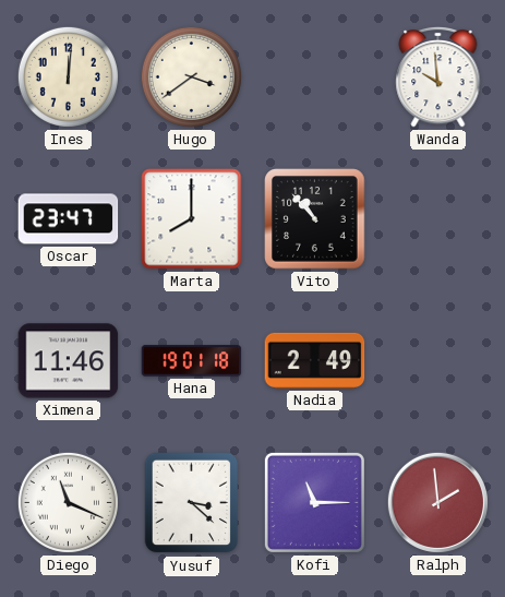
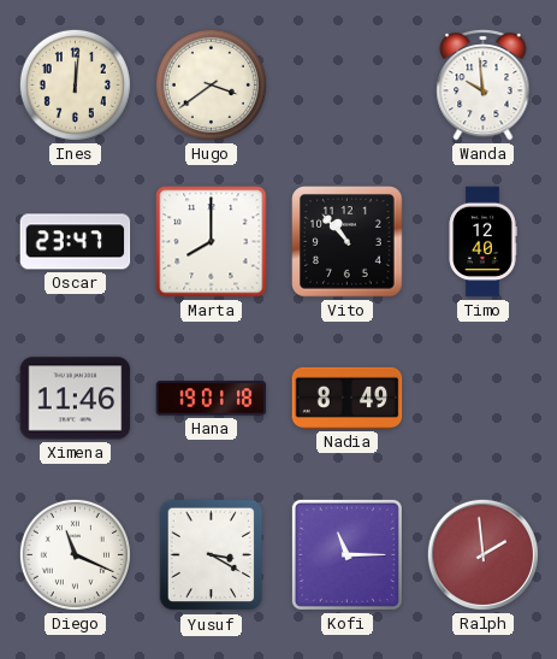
Timo: none -> 12:40
Nadia: 2:49 -> 8:49
Yusuf: 3:22 -> 3:20
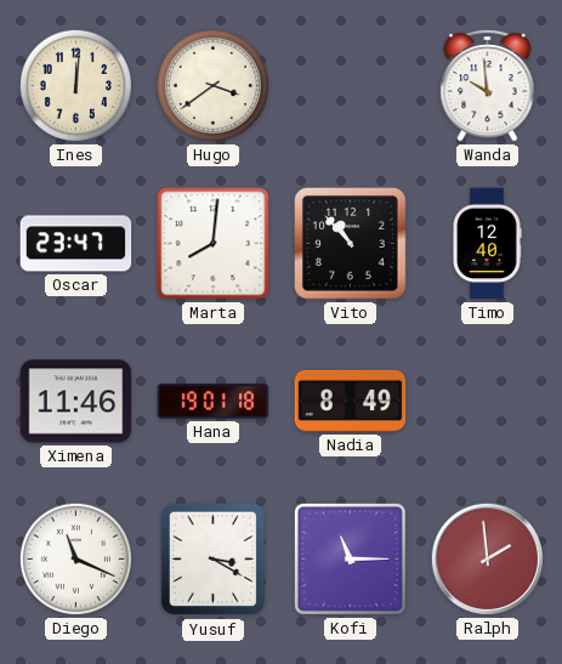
Marta: 8:00 -> 8:01
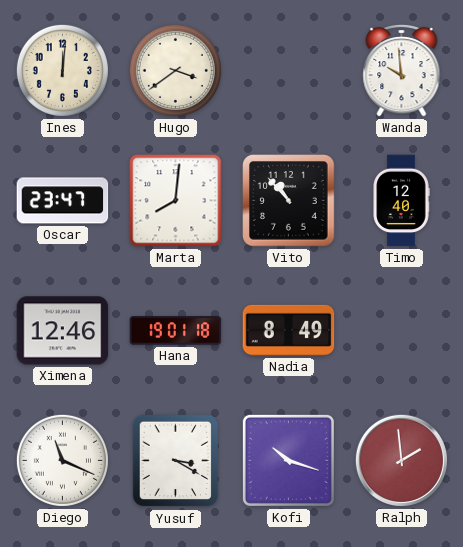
Ximena: 11:46 -> 12:46
Kofi: 11:15 -> 10:18
